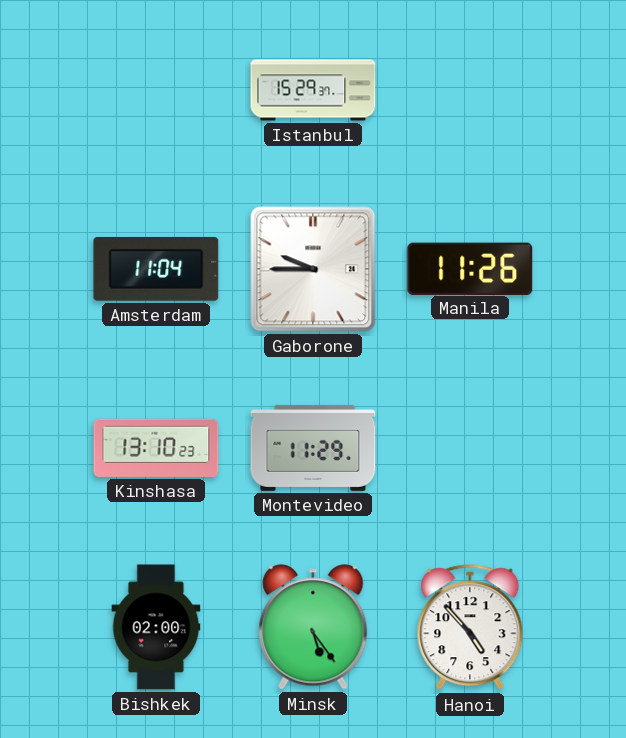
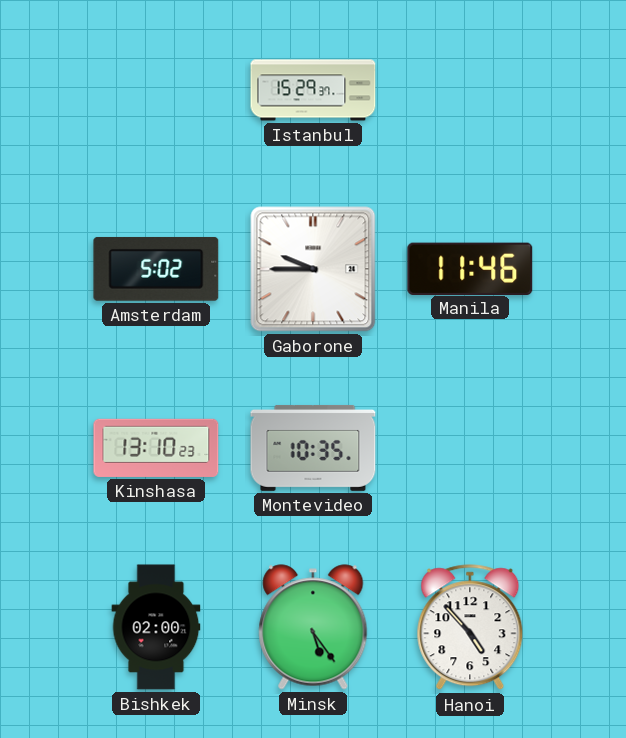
Amsterdam: 11:04 -> 5:02
Manila: 11:26 -> 11:46
Montevideo: 11:29 -> 10:35
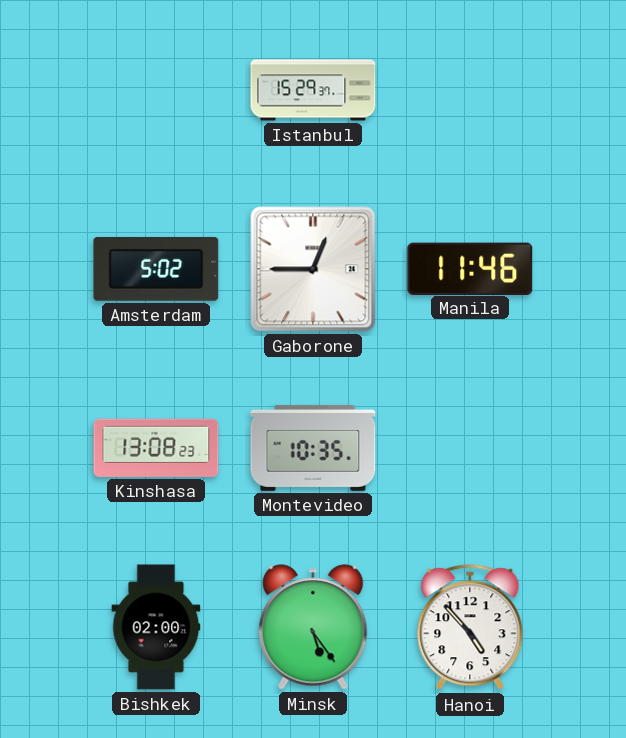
Gaborone: 9:45 -> 12:45
Kinshasa: 13:10 -> 13:08
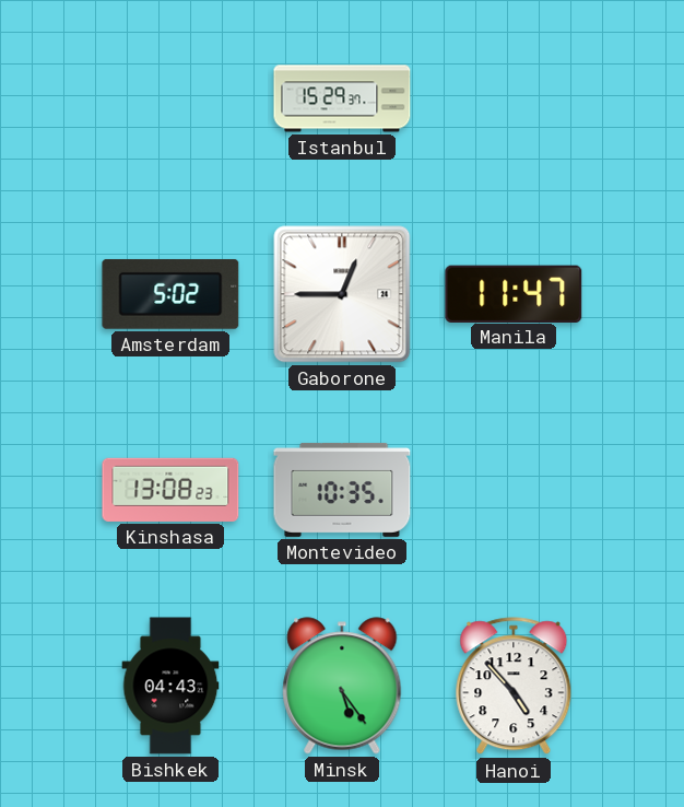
Manila: 11:46 -> 11:47
Bishkek: 02:00 -> 04:43
